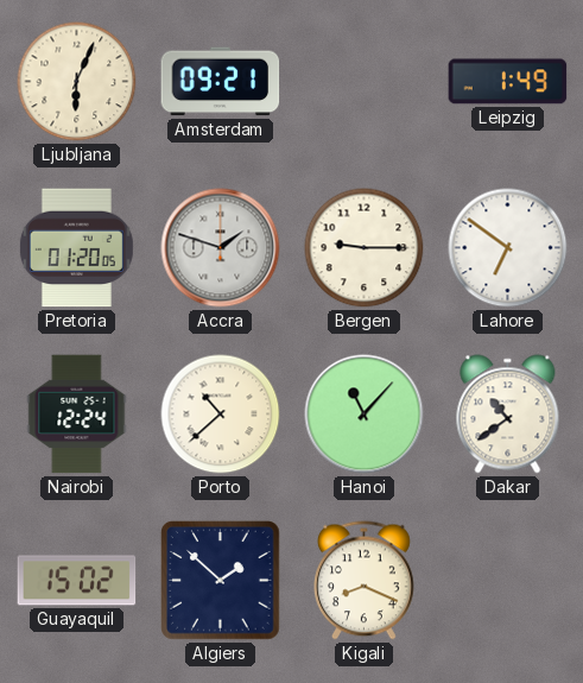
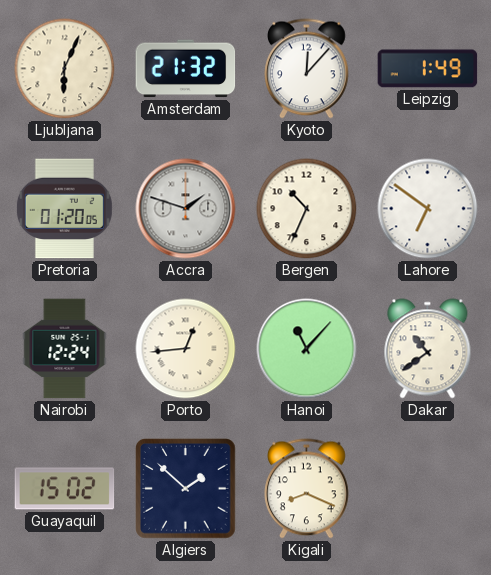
Amsterdam: 09:21 -> 21:32
Kyoto: none -> 12:07
Bergen: 9:15 -> 10:34
Porto: 10:38 -> 12:44
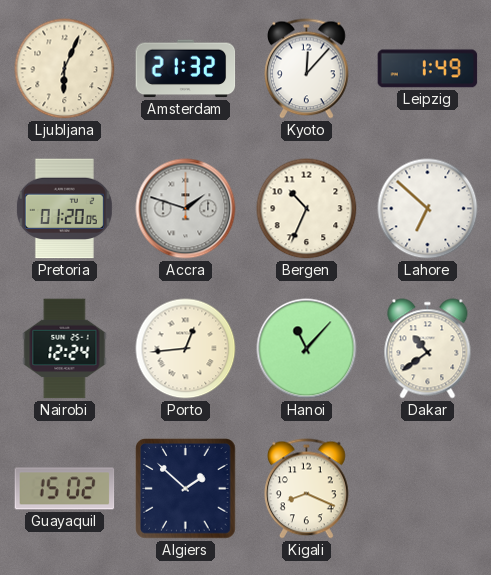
Lahore: 6:51 -> 6:52
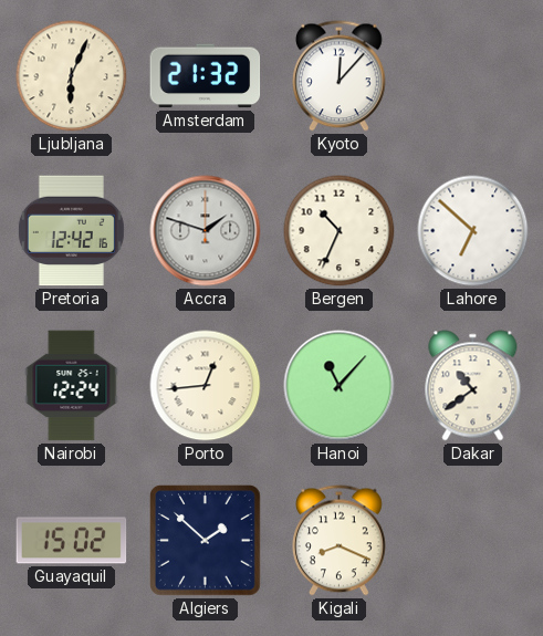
Leipzig: 1:49 -> none
Pretoria: 01:20 -> 12:42
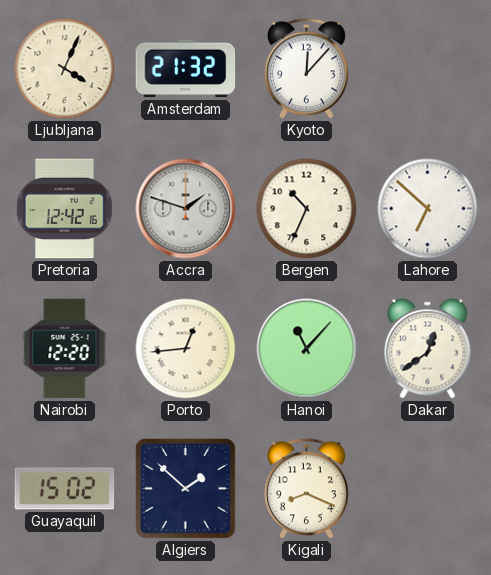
Ljubljana: 6:04 -> 4:04
Nairobi: 12:24 -> 12:20
Dakar: 10:39 -> 12:39
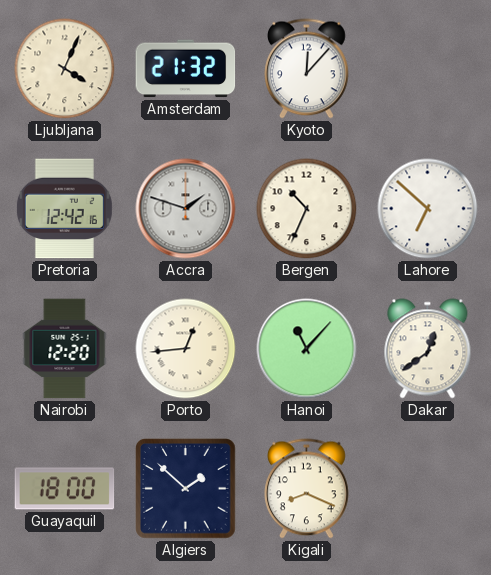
Guayaquil: 15:02 -> 18:00
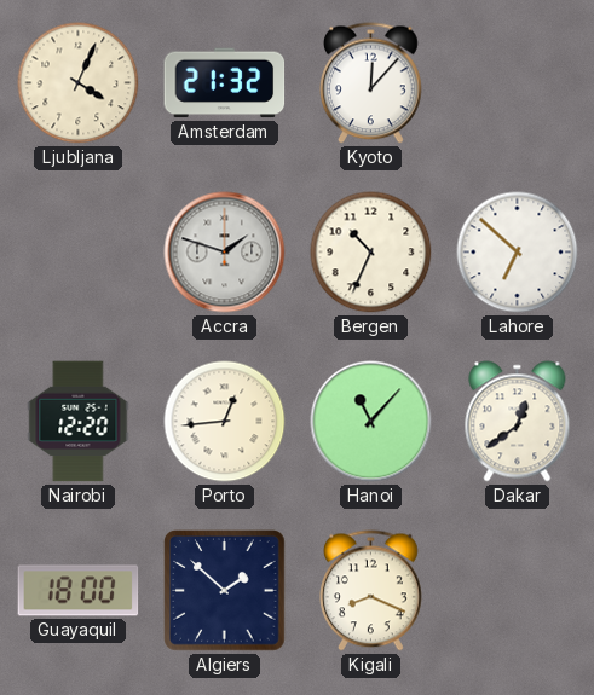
Pretoria: 12:42 -> none
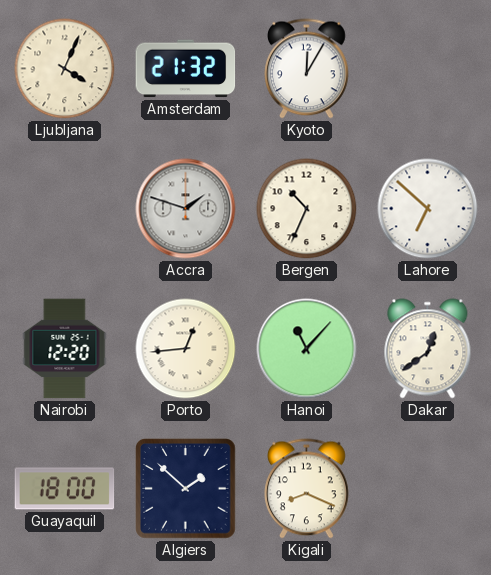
Kyoto: 12:07 -> 12:05
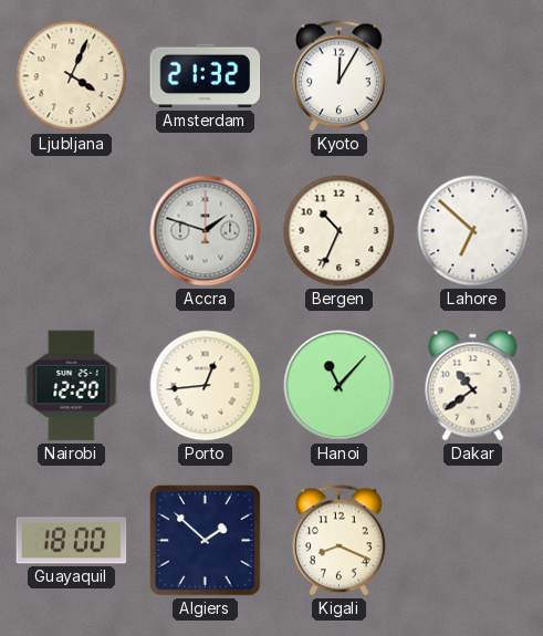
Dakar: 12:39 -> 10:39
